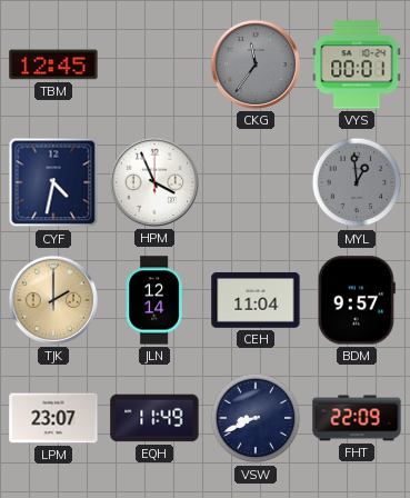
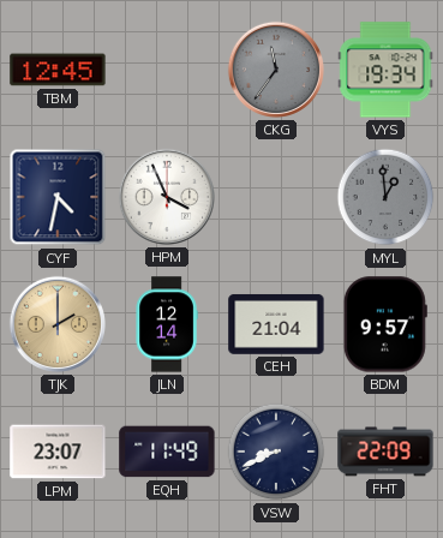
VYS: 00:01 -> 19:34
CEH: 11:04 -> 21:04
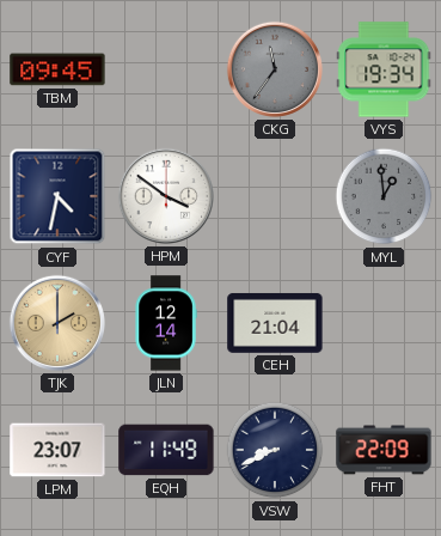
TBM: 12:45 -> 09:45
HPM: 3:56 -> 3:51
BDM: 9:57 -> none
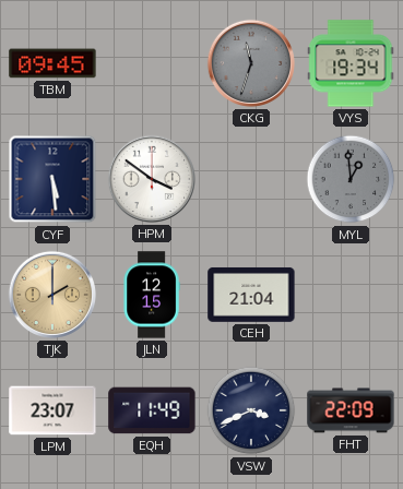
CKG: 11:36 -> 11:33
CYF: 4:32 -> 5:29
JLN: 12:14 -> 12:15
VSW: 8:41 -> 3:41
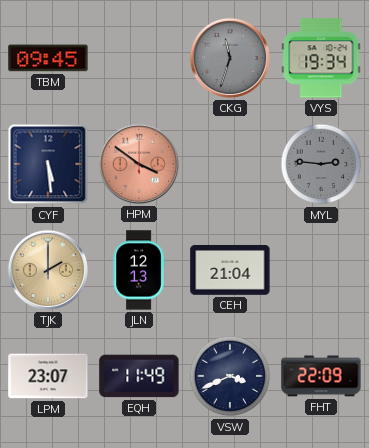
HPM dial: white -> salmon
MYL: 12:59 -> 2:46
JLN: 12:15 -> 12:13
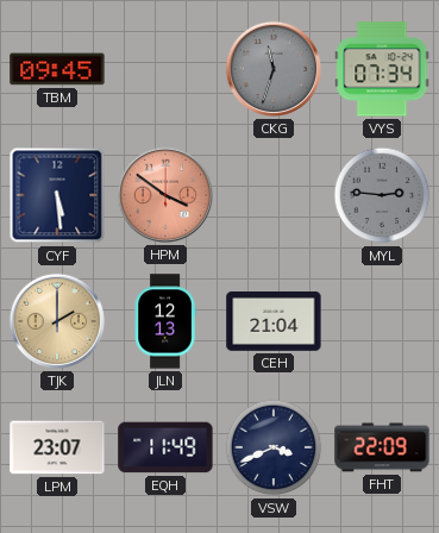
VYS: 19:34 -> 07:34
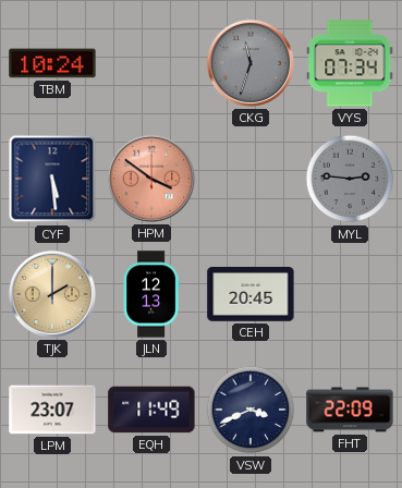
TBM: 09:45 -> 10:24
CEH: 21:04 -> 20:45
